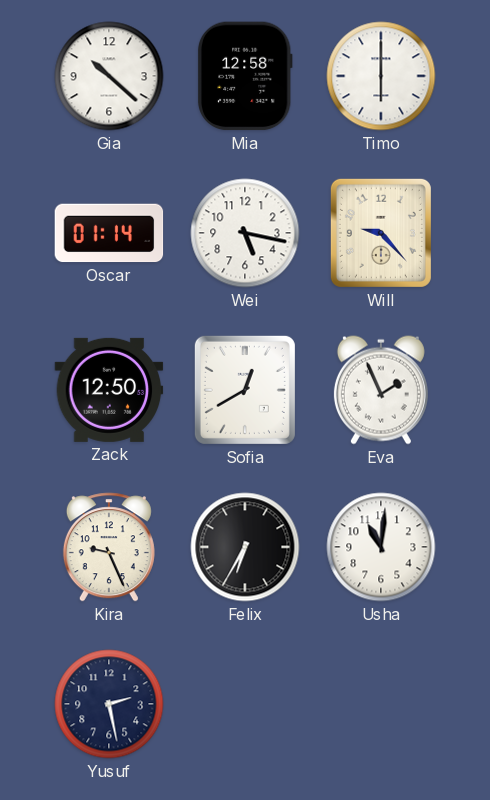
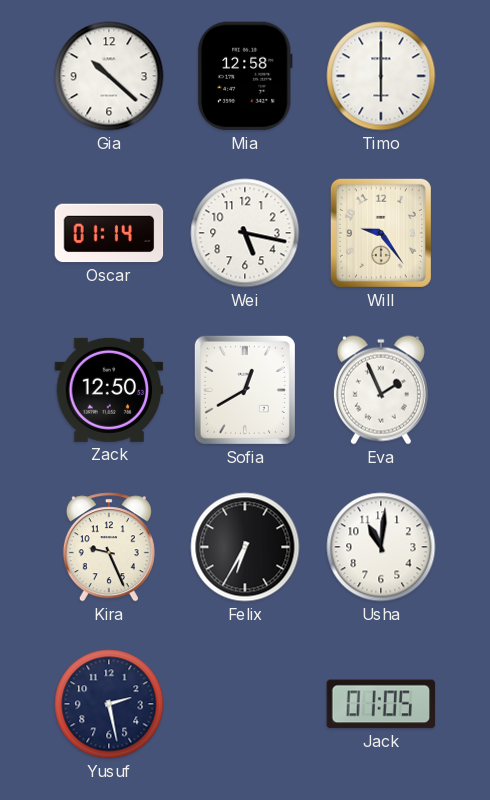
Will: 9:23 -> 9:24
Jack: none -> 01:05
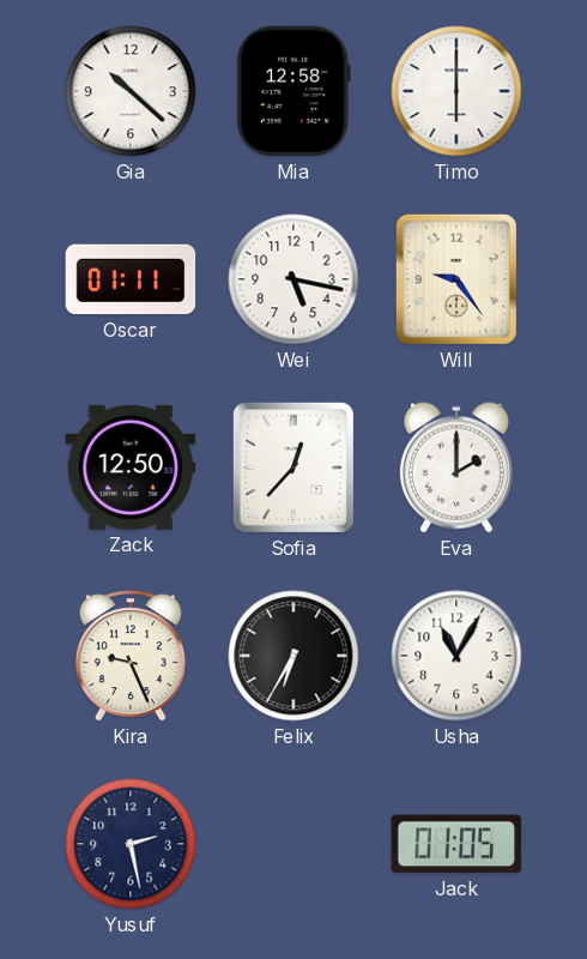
Oscar: 01:14 -> 01:11
Sofia: 12:40 -> 12:37
Eva: 1:56 -> 2:00
Usha: 11:01 -> 11:05
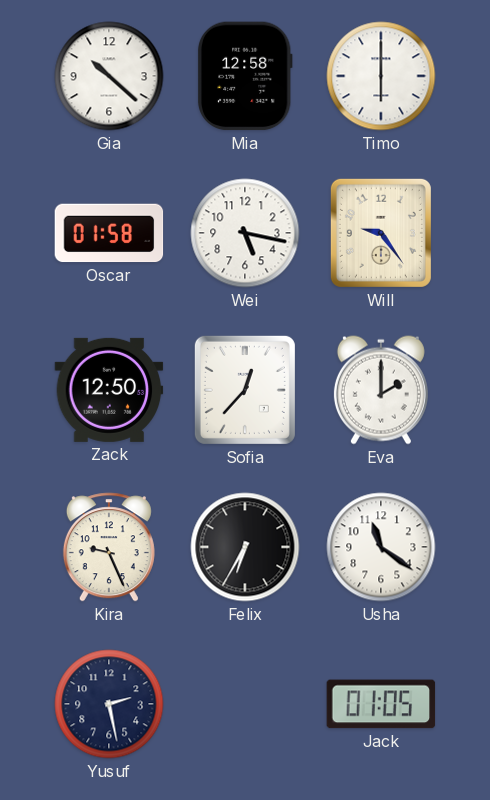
Oscar: 01:11 -> 01:58
Usha: 11:05 -> 11:21
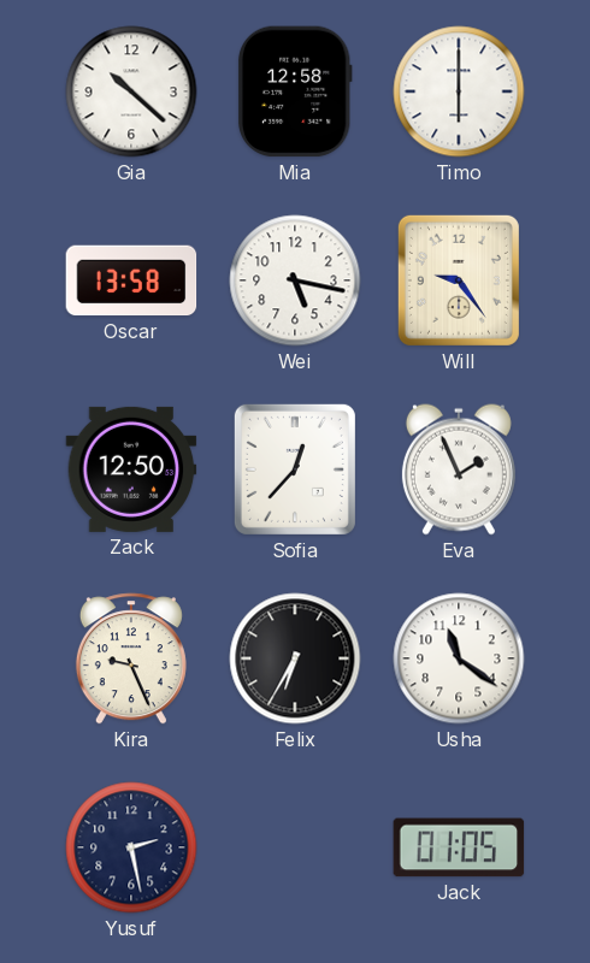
Oscar: 01:58 -> 13:58
Eva: 2:00 -> 1:56
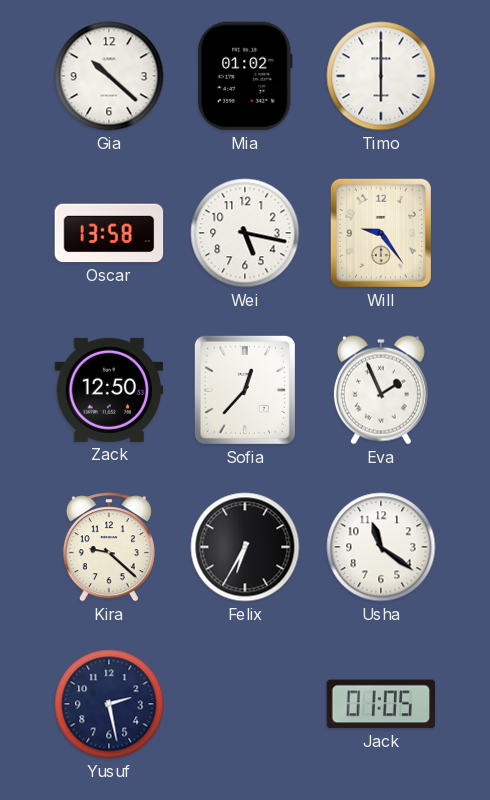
Mia: 12:58 -> 01:02
Kira: 9:26 -> 9:22
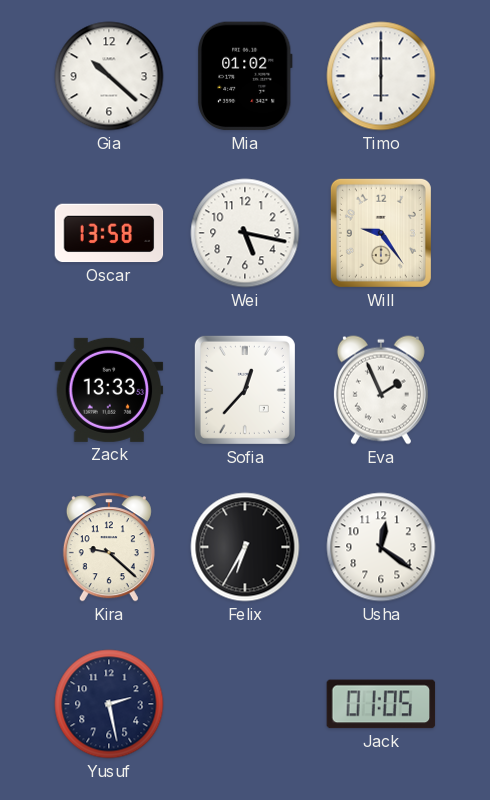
Zack: 12:50 -> 13:33
Usha: 11:21 -> 12:21
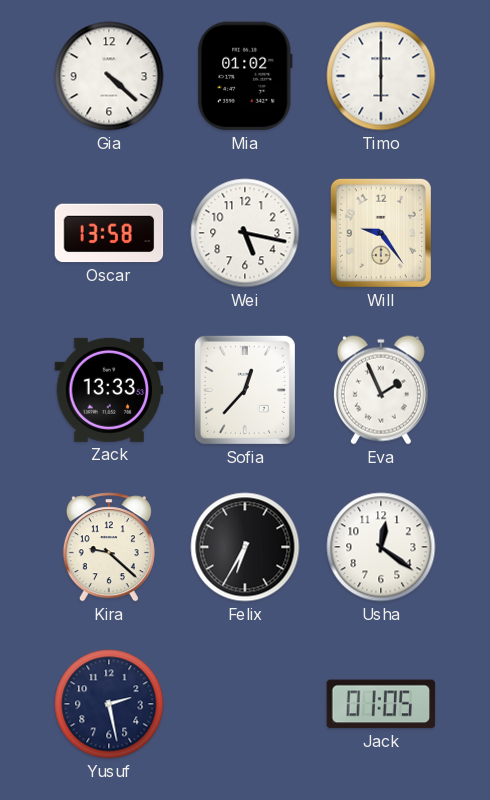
Gia: 10:22 -> 4:22
